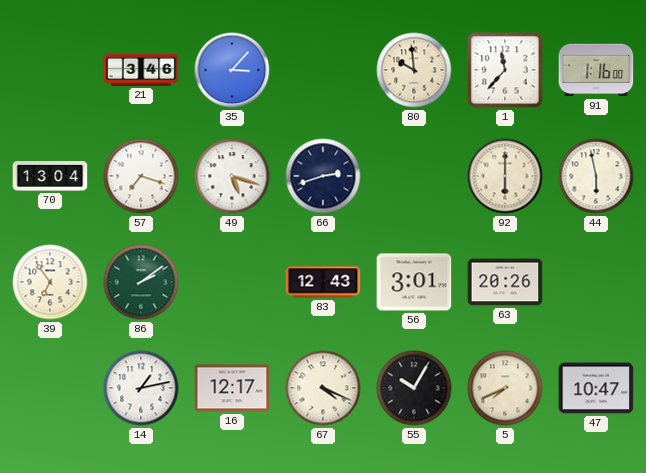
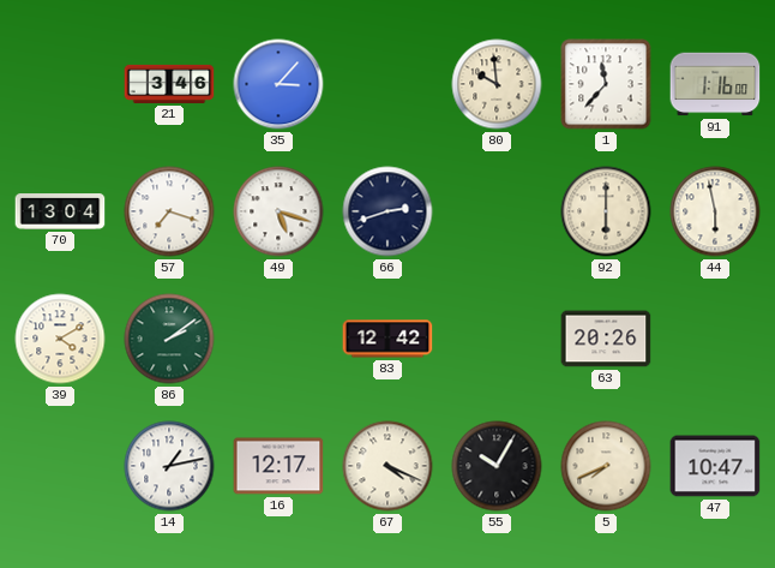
39: 6:54 -> 4:10
83: 12:43 -> 12:42
56: 3:01 -> none
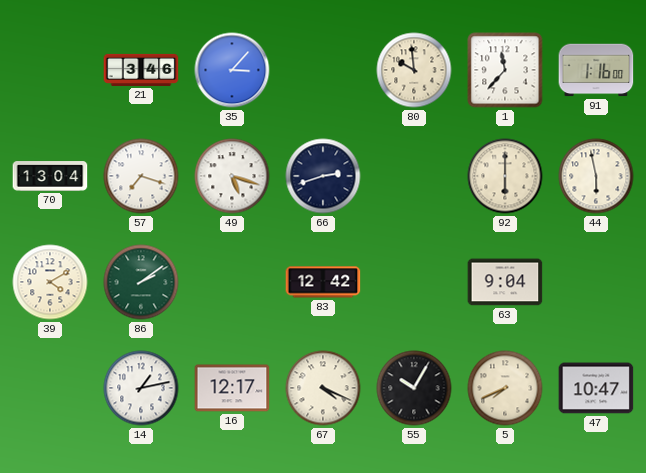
63: 20:26 -> 9:04
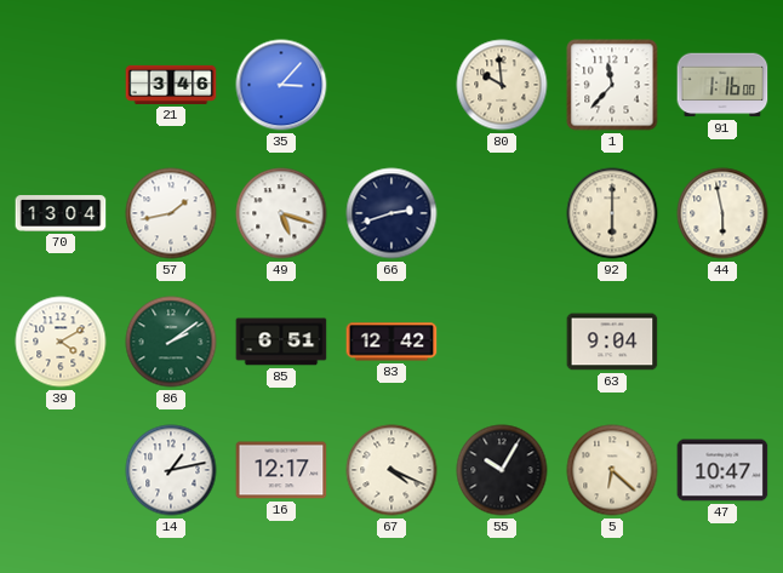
57: 7:18 -> 1:43
85: none -> 6:51
5: 7:41 -> 6:22
